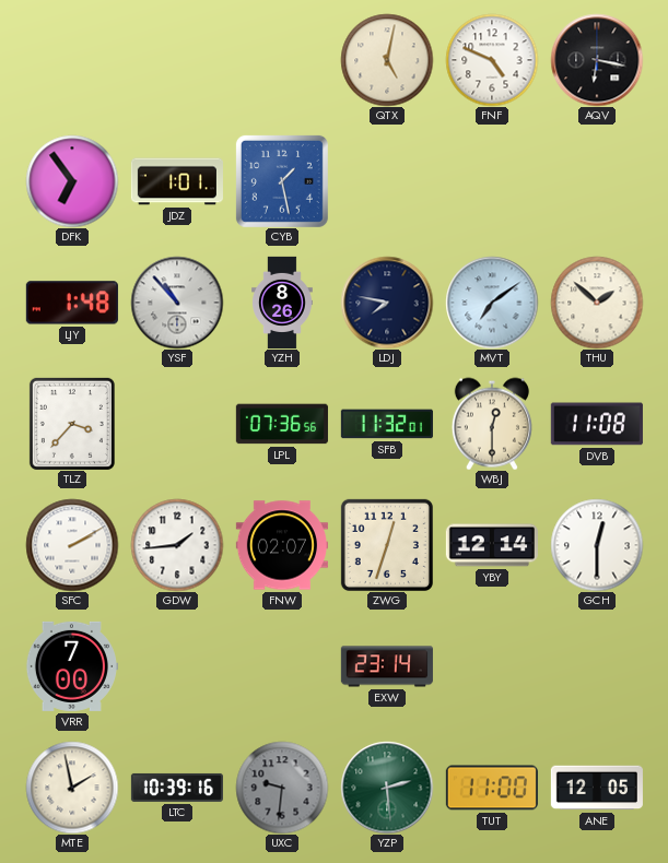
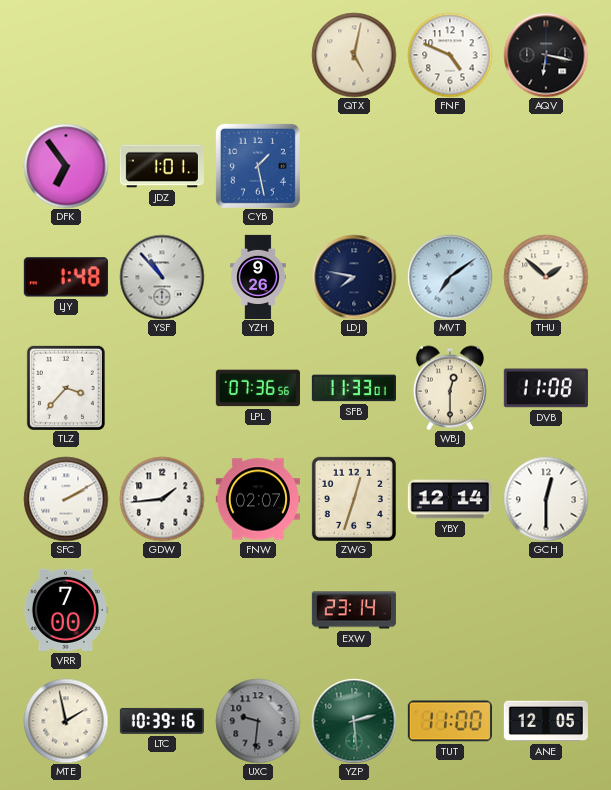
YZH: 8:26 -> 9:26
SFB: 11:32 -> 11:33
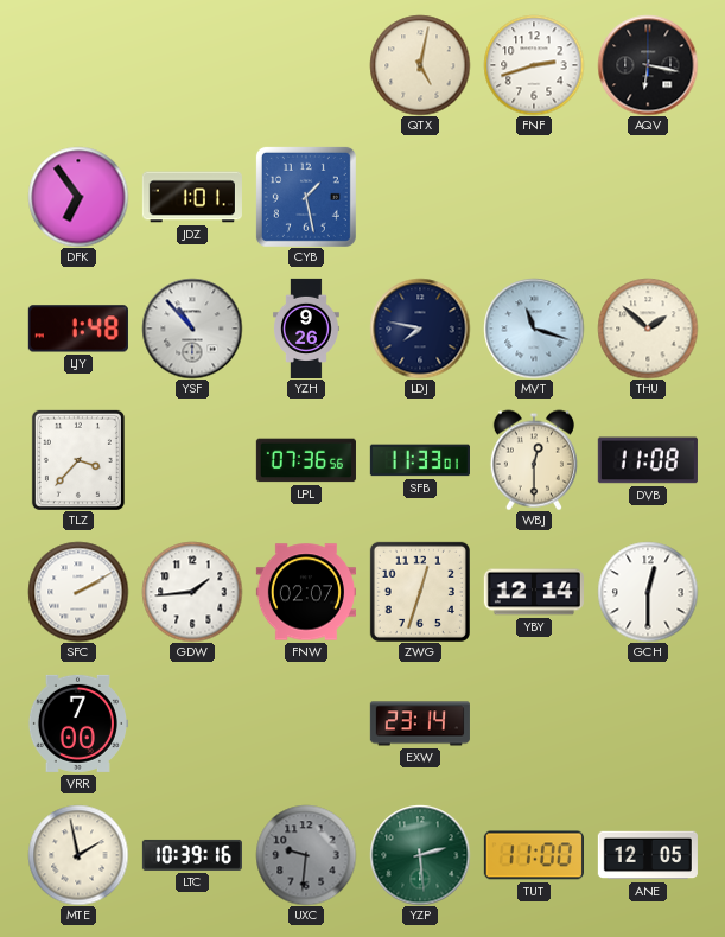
FNF: 4:49 -> 2:42
MVT: 7:09 -> 11:18
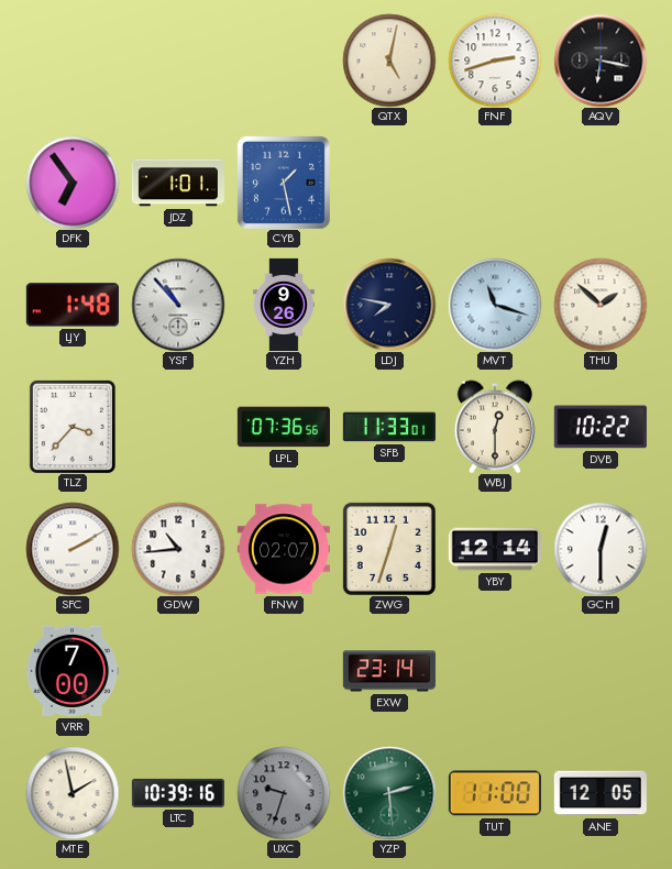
DVB: 11:08 -> 10:22
GDW: 1:44 -> 10:44
UXC: 9:31 -> 9:33
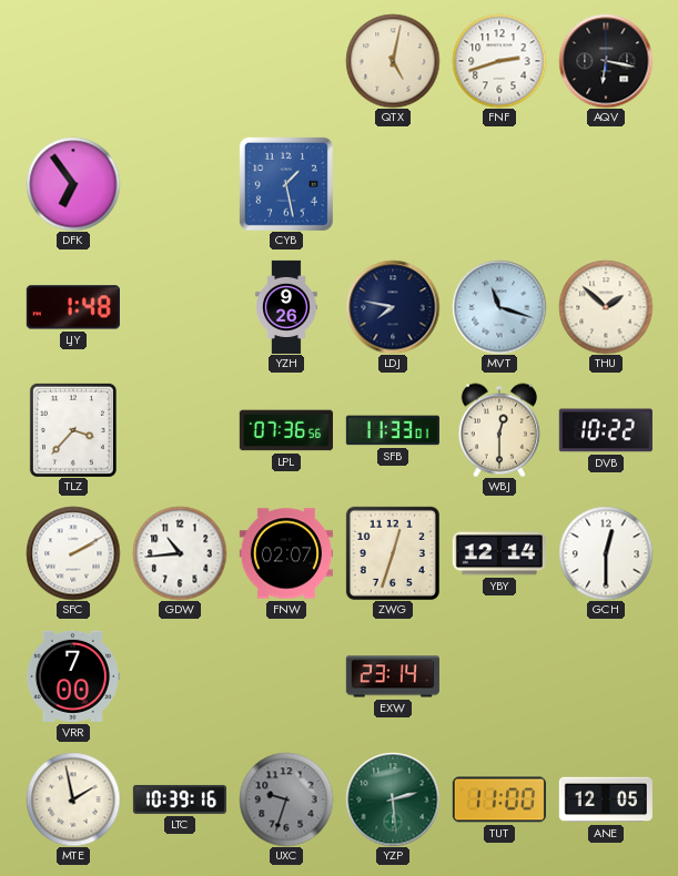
JDZ: 1:01 -> none
YSF: 10:53 -> none
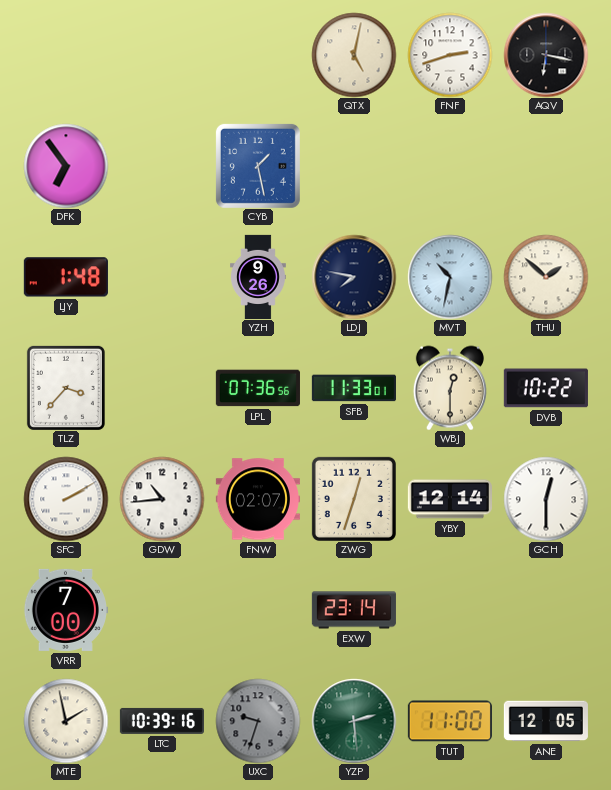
MVT: 11:18 -> 10:32
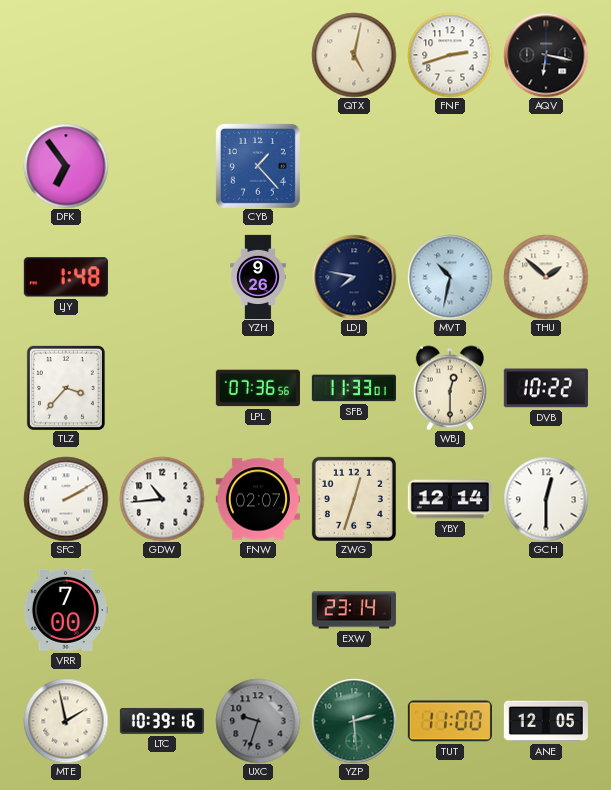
CYB: 1:28 -> 1:23
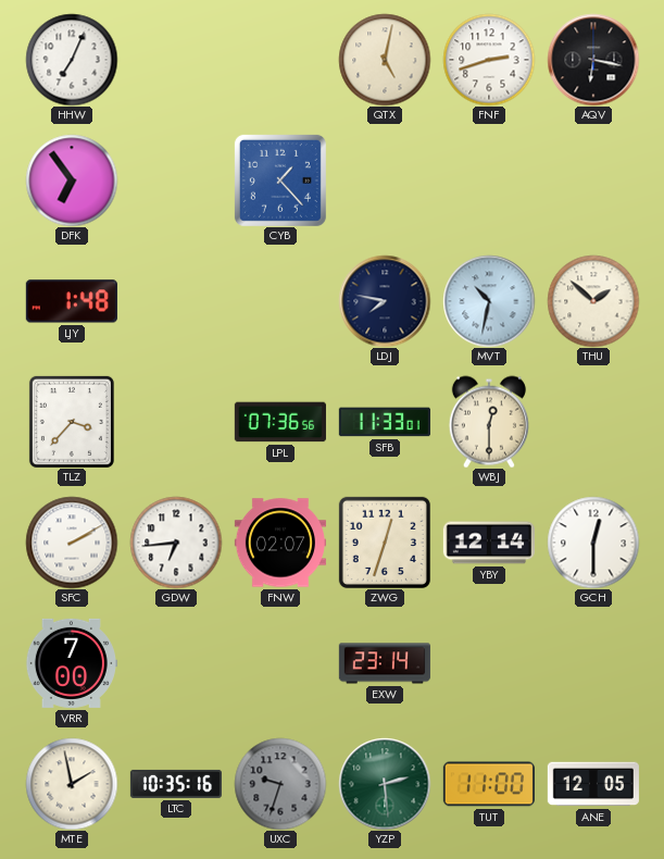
HHW: none -> 7:04
YZH: 9:26 -> none
DVB: 10:22 -> none
GDW: 10:44 -> 6:44
LTC: 10:39 -> 10:35
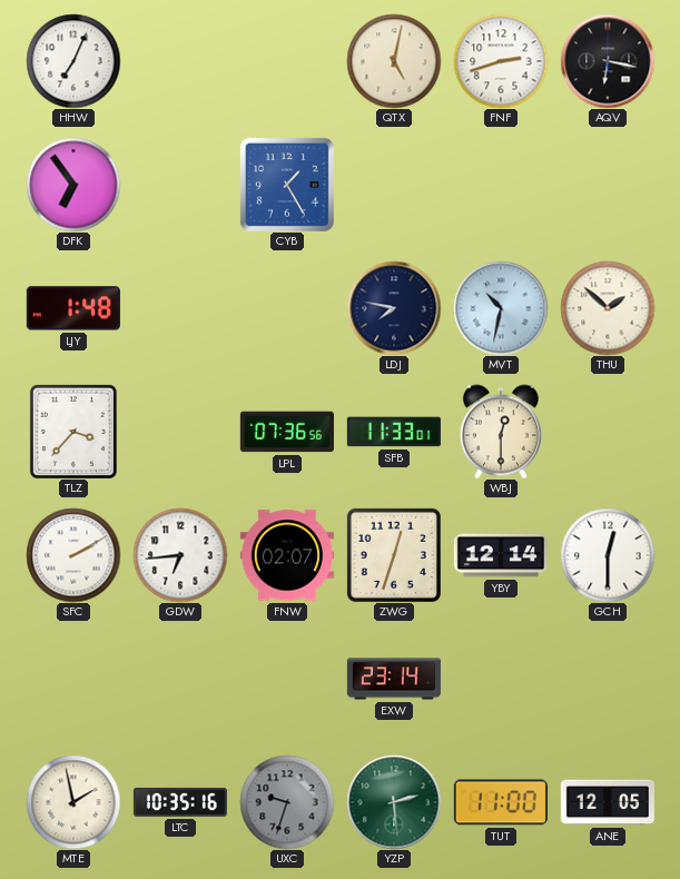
CYB: 1:23 -> 1:25
VRR: 7:00 -> none
